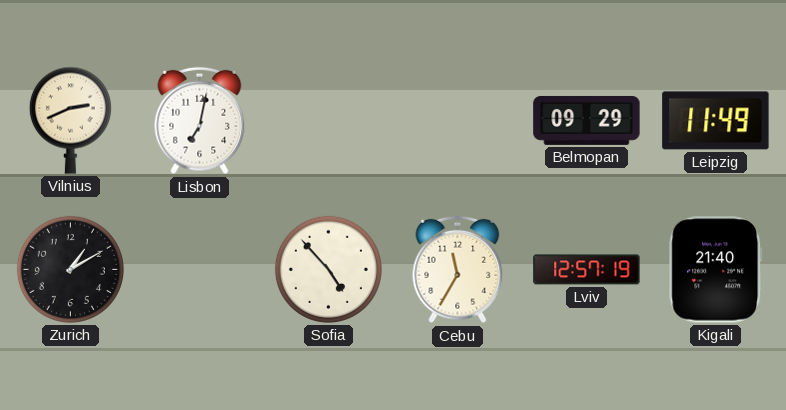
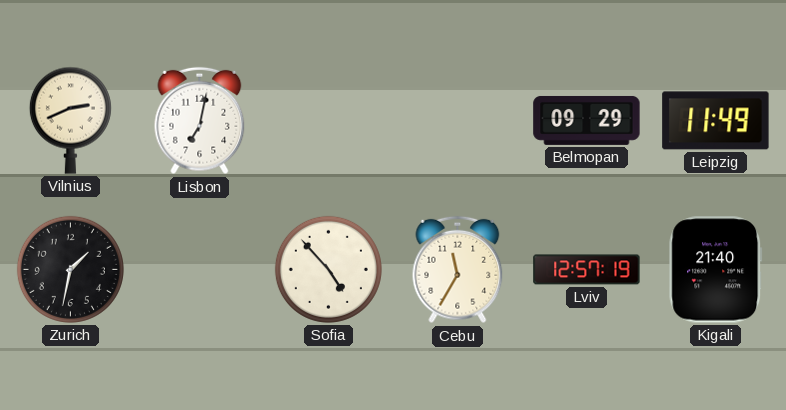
Zurich: 1:10 -> 1:32
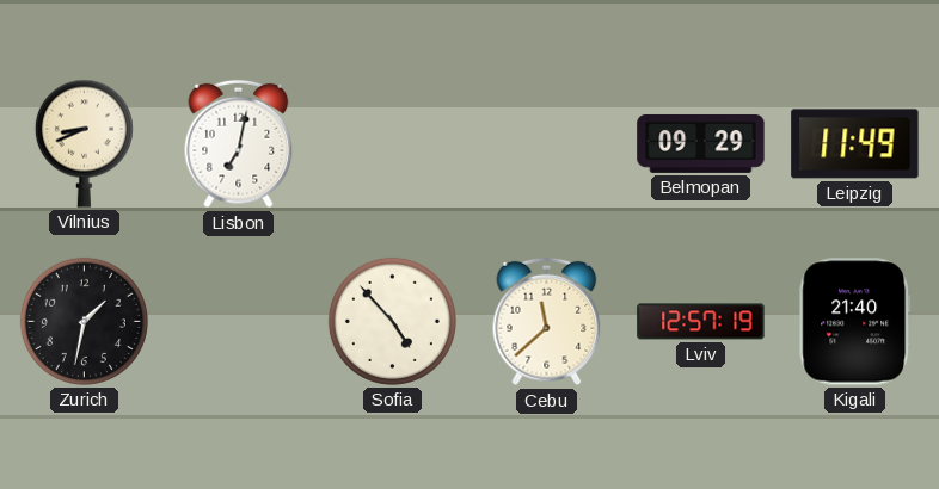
Vilnius: 2:41 -> 8:41
Cebu: 11:35 -> 11:38
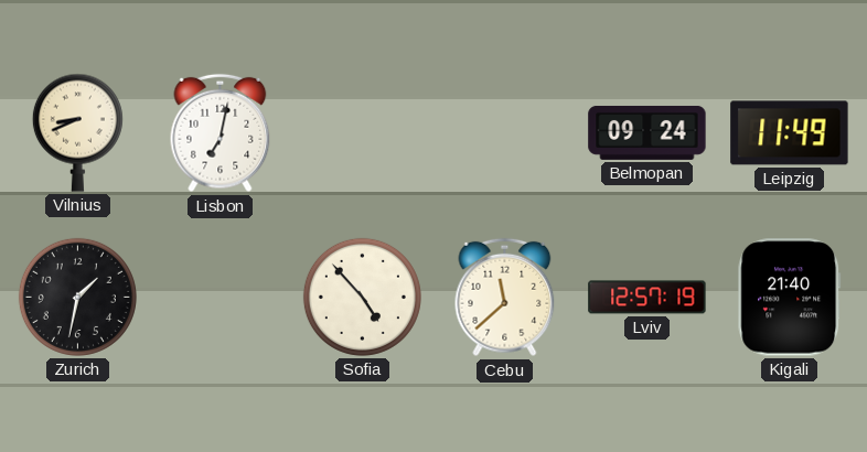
Belmopan: 09:29 -> 09:24
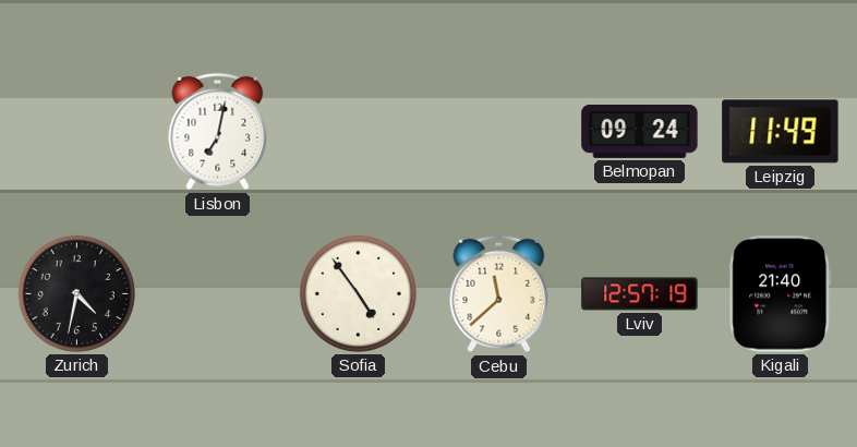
Vilnius: 8:41 -> none
Zurich: 1:32 -> 4:32
Sofia: 4:53 -> 4:54
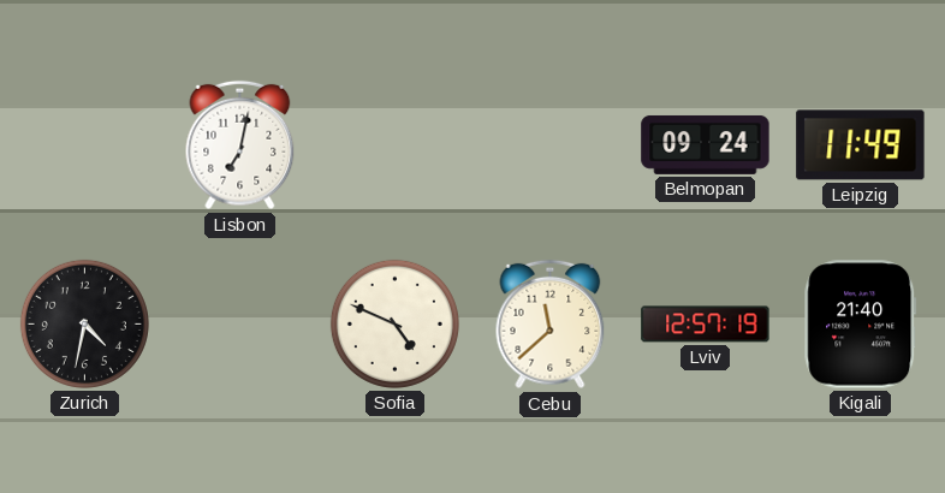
Sofia: 4:54 -> 4:49
